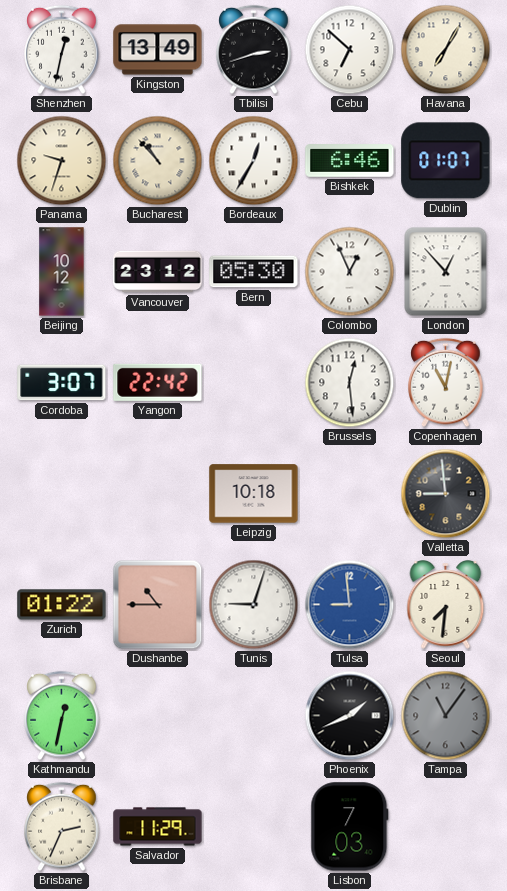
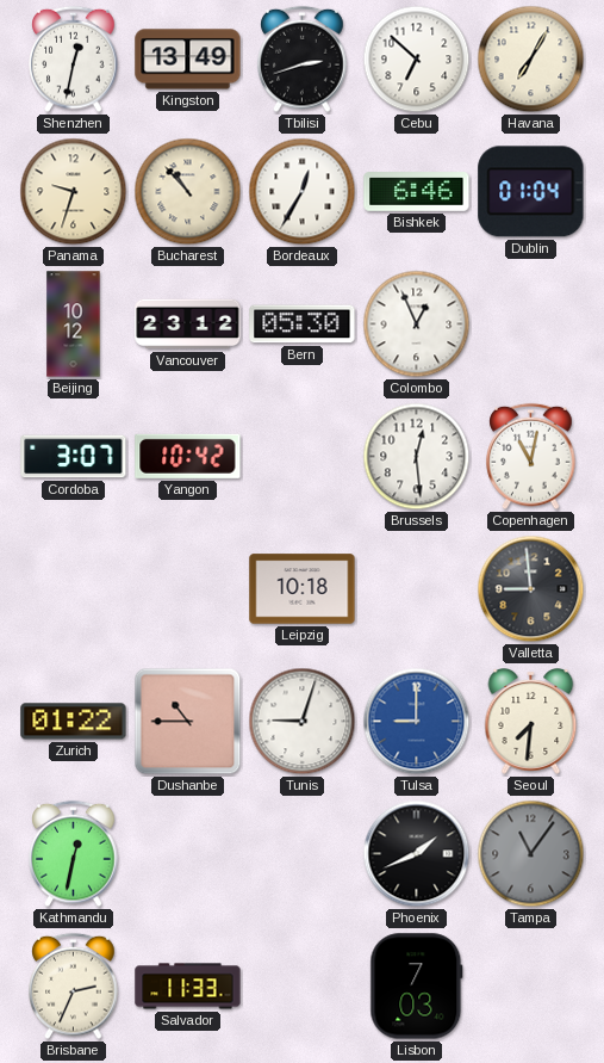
Dublin: 01:07 -> 01:04
London: 12:53 -> none
Yangon: 22:42 -> 10:42
Tulsa: 8:59 -> 9:00
Salvador: 11:29 -> 11:33
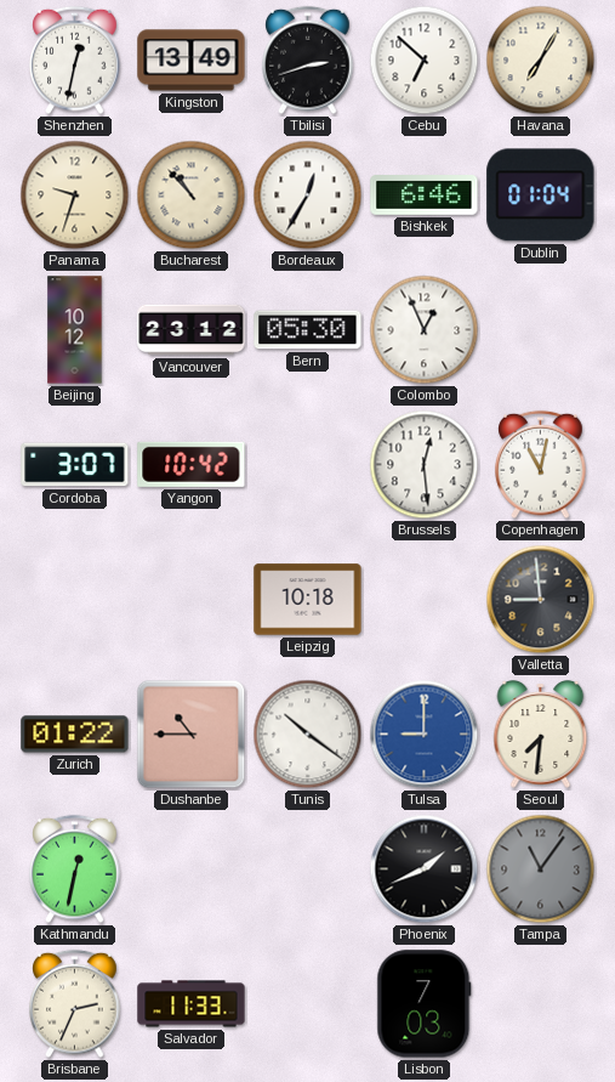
Tunis: 9:03 -> 10:21
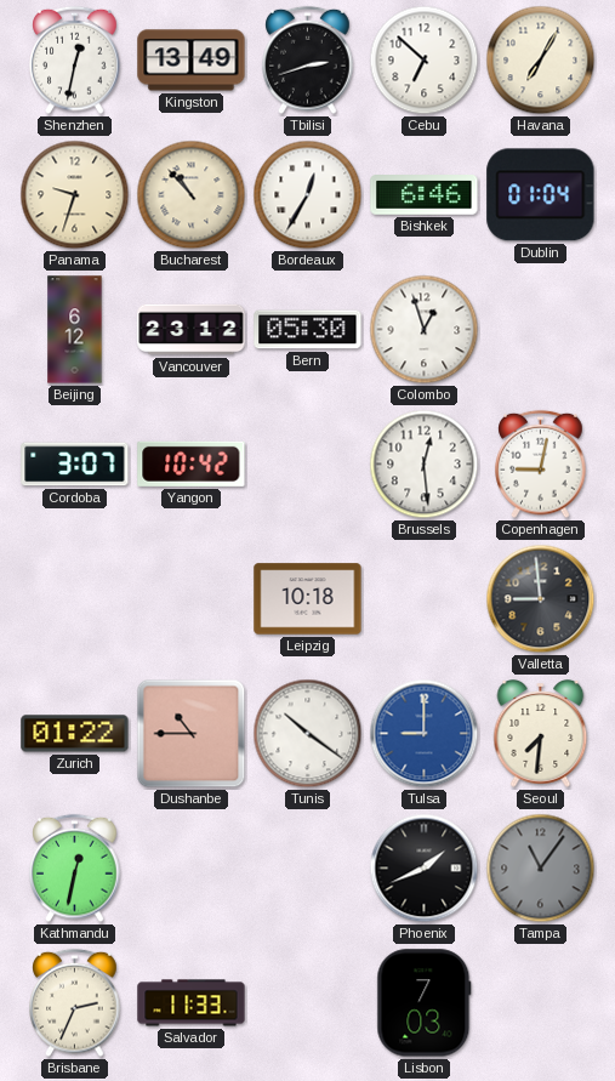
Beijing: 10:12 -> 6:12
Colombo: 12:56 -> 12:57
Copenhagen: 11:02 -> 9:02
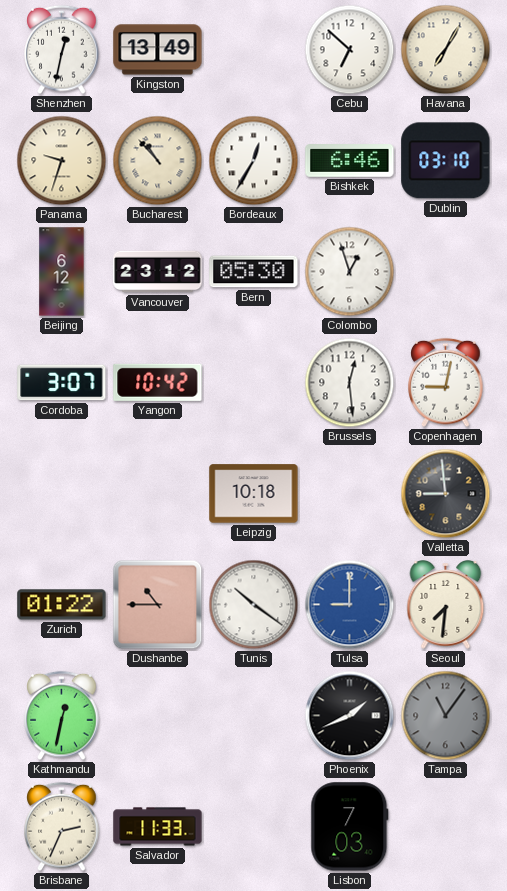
Tbilisi: 2:42 -> none
Dublin: 01:04 -> 03:10
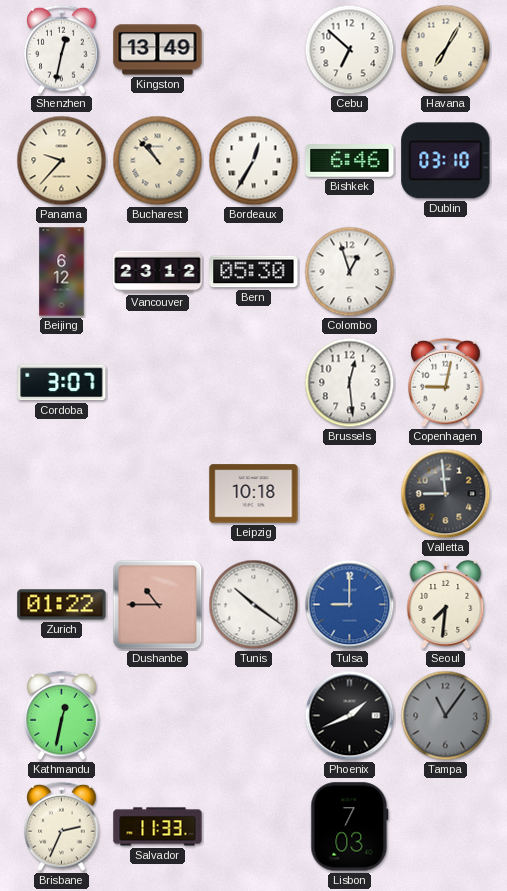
Panama: 9:33 -> 9:37
Yangon: 10:42 -> none
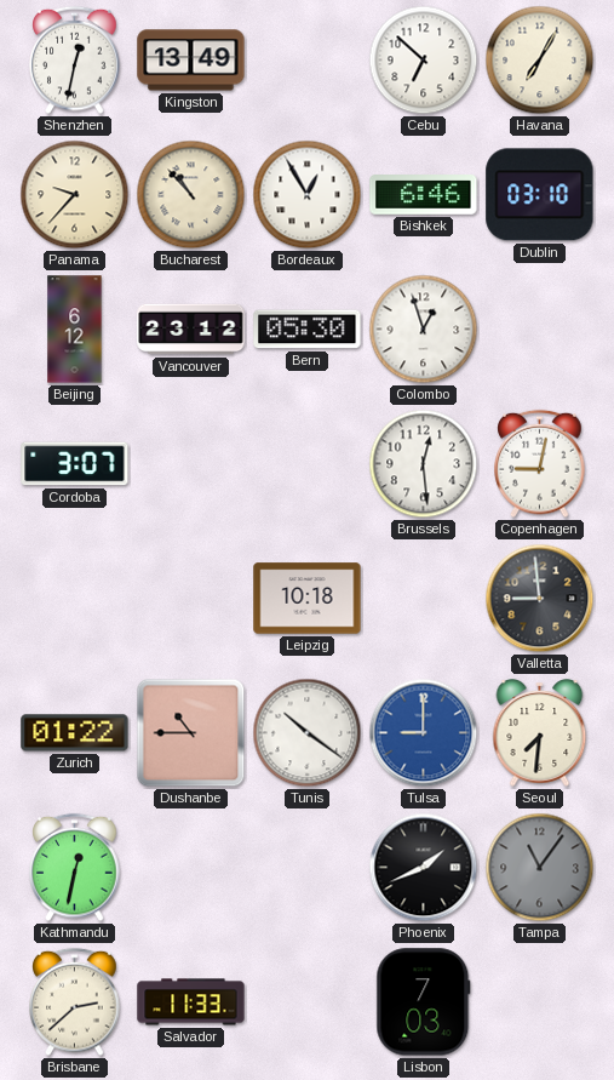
Bordeaux: 12:35 -> 12:55
Brisbane: 2:34 -> 2:38
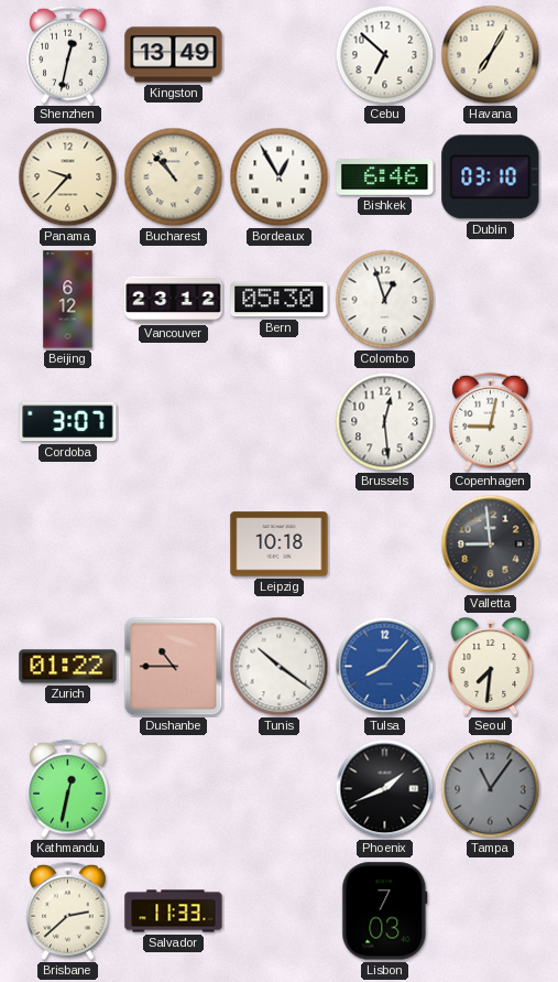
Tulsa: 9:00 -> 8:07
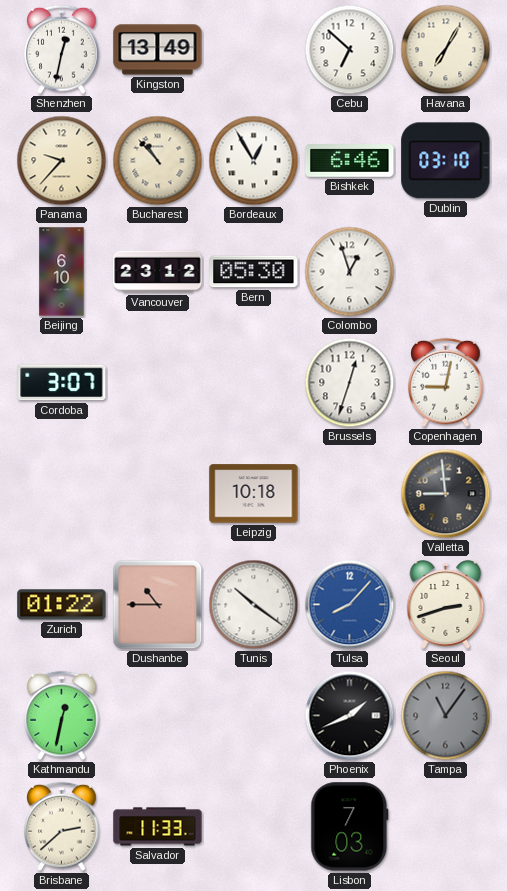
Beijing: 6:12 -> 6:10
Brussels: 12:29 -> 12:33
Seoul: 7:31 -> 2:42
